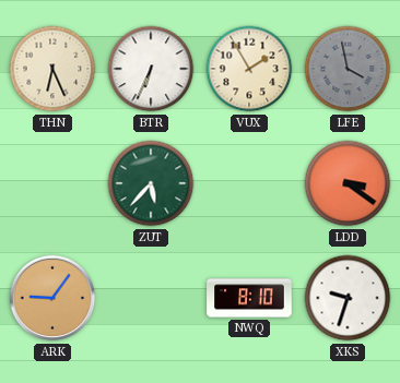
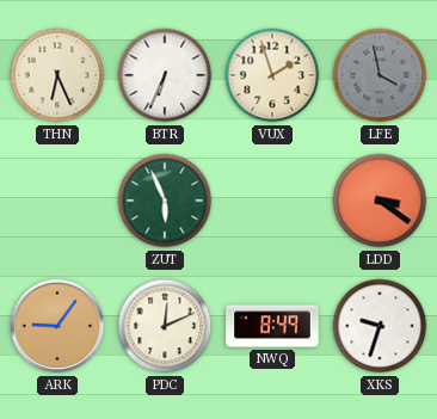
VUX: 1:55 -> 1:57
ZUT: 5:37 -> 5:56
PDC: none -> 12:11
NWQ: 8:10 -> 8:49
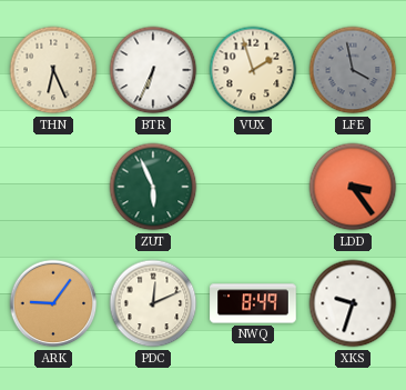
LDD: 3:21 -> 3:24
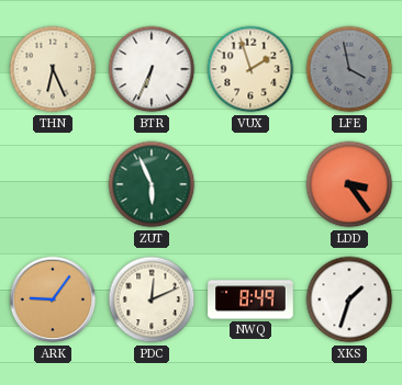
XKS: 9:33 -> 1:33
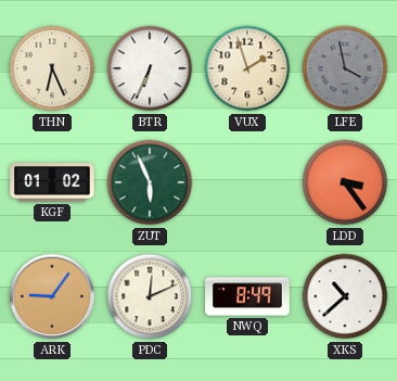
KGF: none -> 01:02
XKS: 1:33 -> 10:38
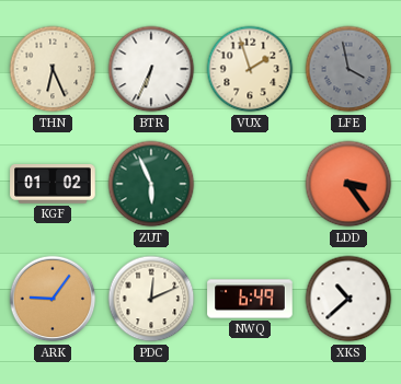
NWQ: 8:49 -> 6:49
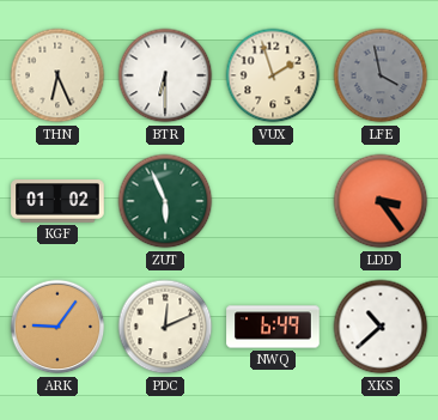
BTR: 6:34 -> 6:30
